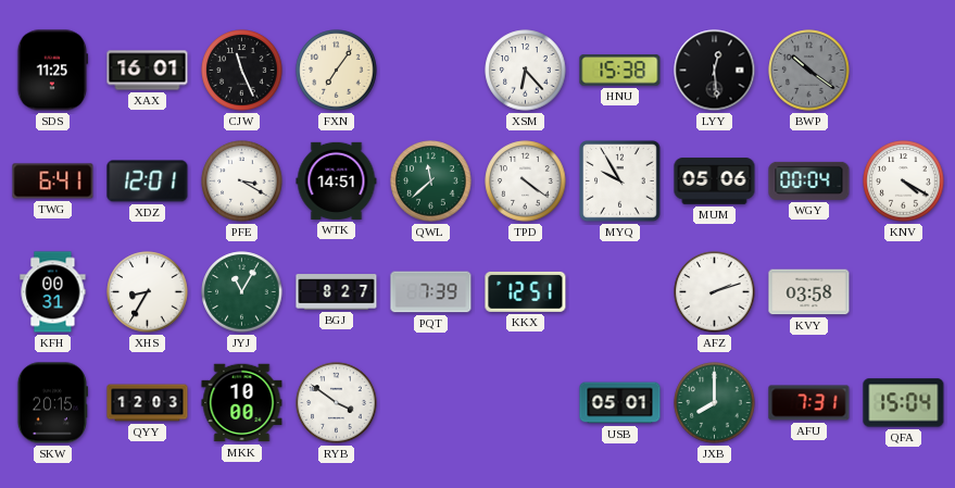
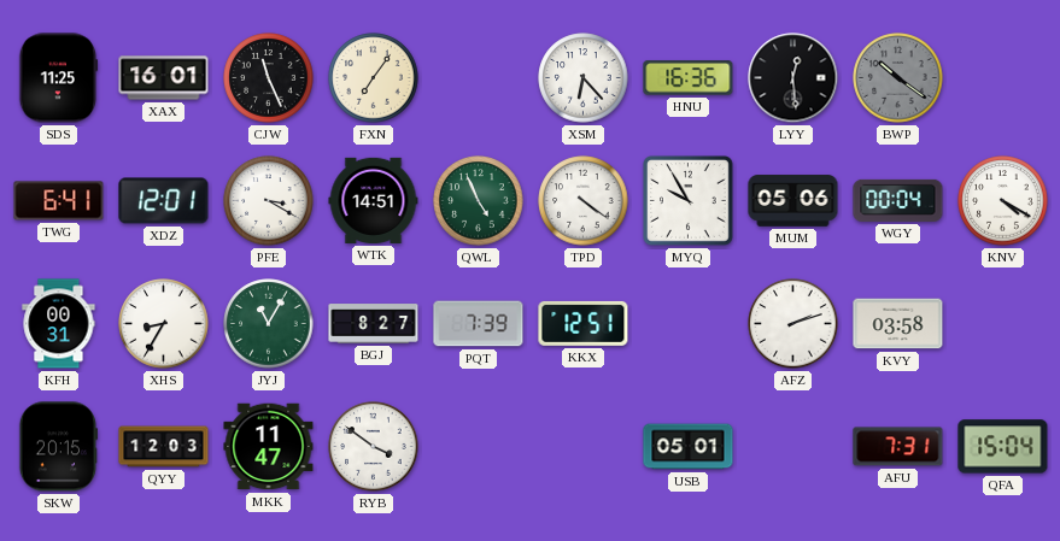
HNU: 15:38 -> 16:36
QWL: 11:38 -> 4:56
MKK: 10:00 -> 11:47
JXB: 8:00 -> none
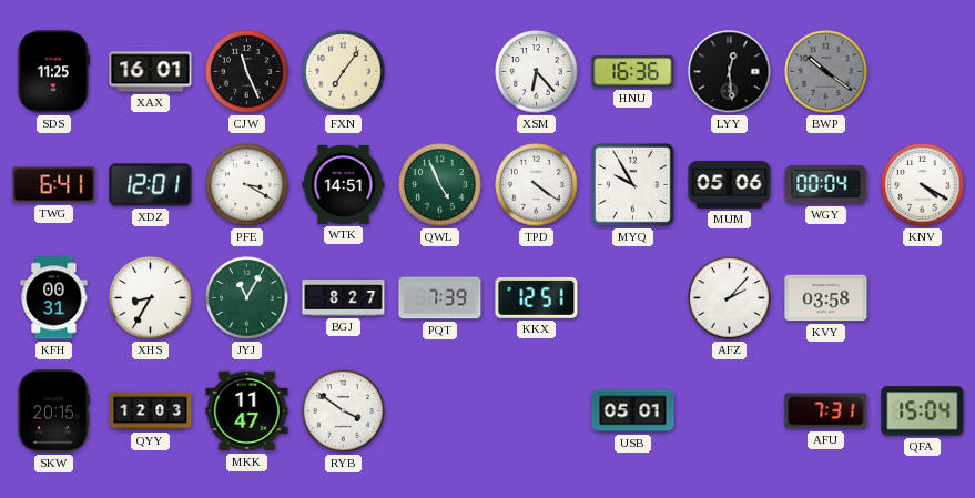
AFZ: 2:12 -> 2:07
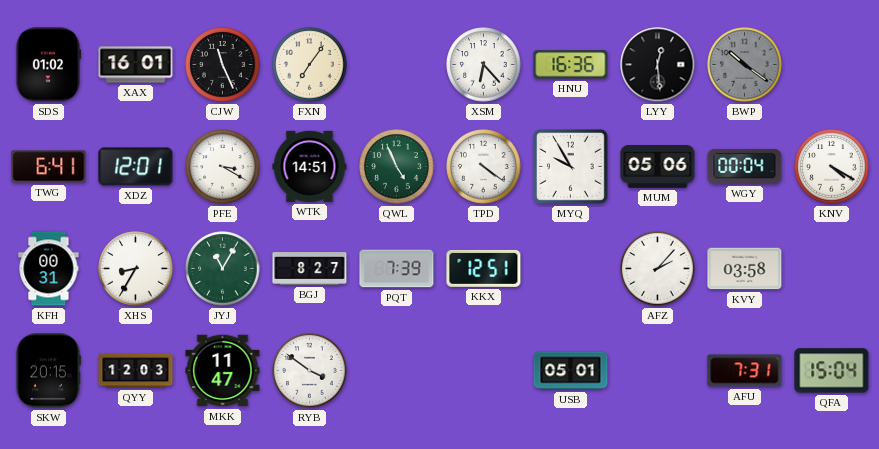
SDS: 11:25 -> 01:02
